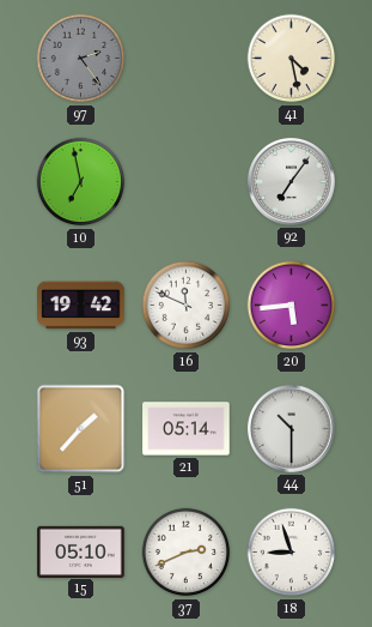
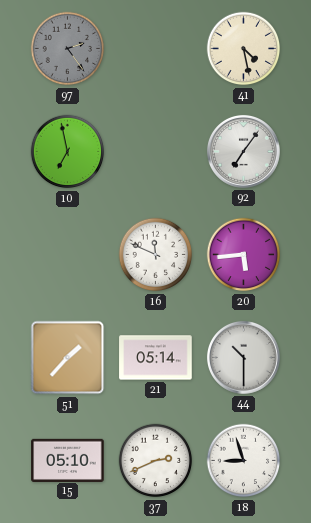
93: 19:42 -> none
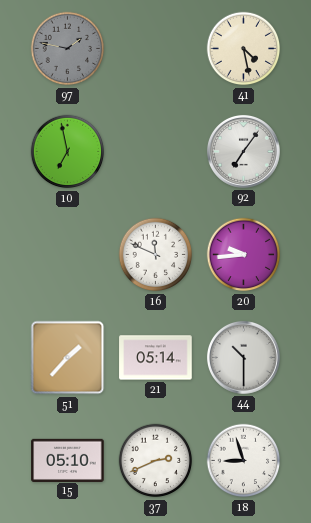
97: 2:24 -> 1:47
20: 5:44 -> 9:44
